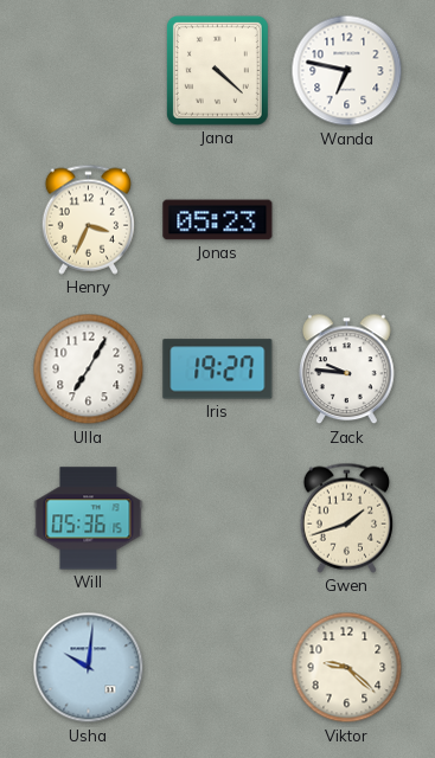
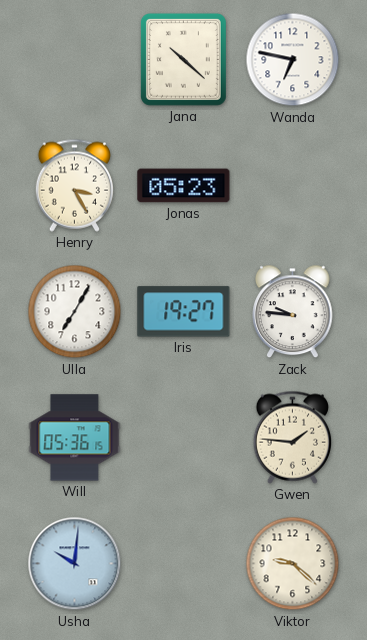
Jana: 4:22 -> 10:22
Henry: 3:34 -> 3:25
Gwen: 1:42 -> 1:46
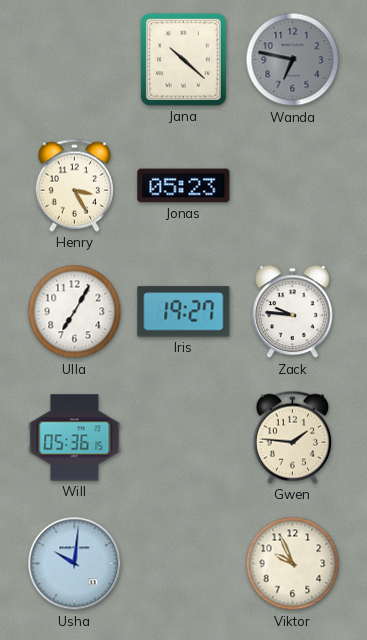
Wanda dial: white -> grey
Viktor: 9:22 -> 9:56
